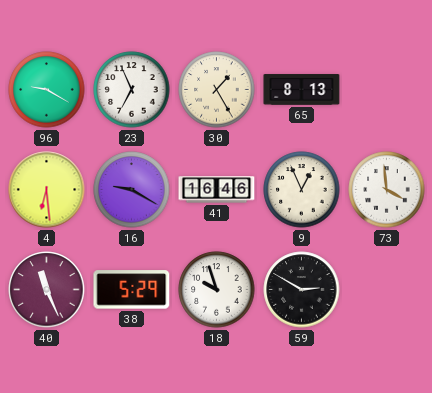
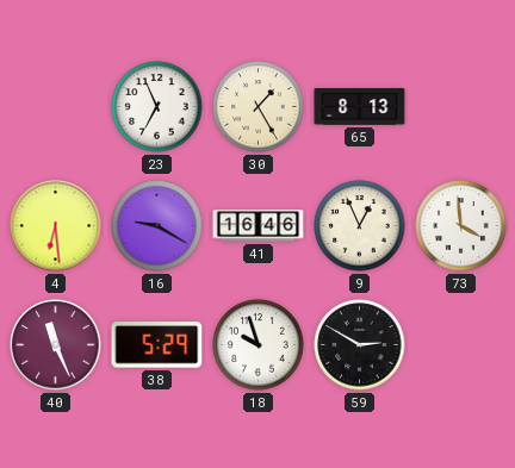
96: 9:20 -> none
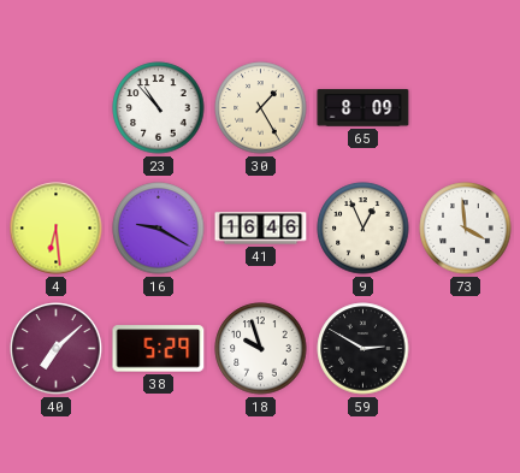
23: 6:56 -> 10:53
65: 8:13 -> 8:09
40: 11:26 -> 7:08
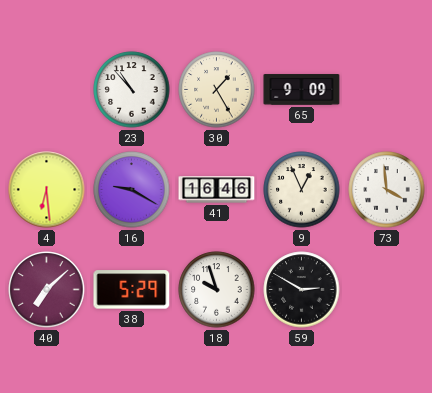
65: 8:09 -> 9:09
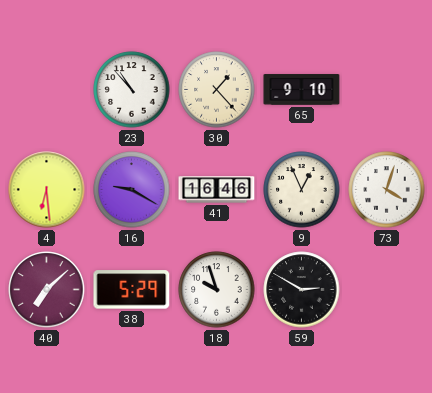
30: 1:25 -> 1:23
65: 9:09 -> 9:10
73: 3:59 -> 4:03
